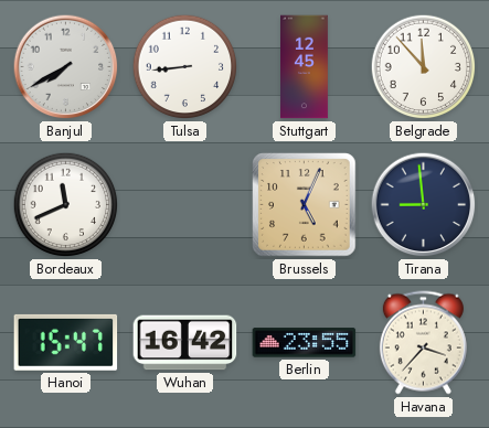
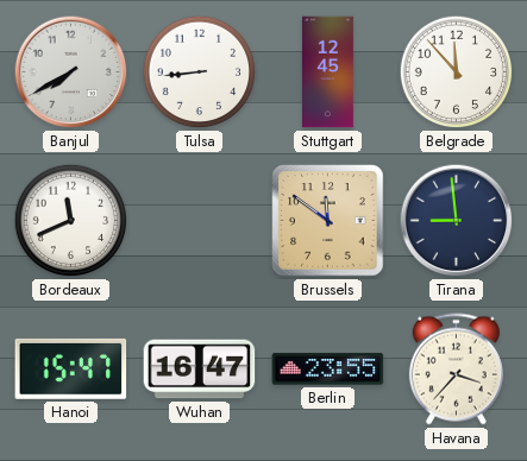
Brussels: 5:04 -> 11:51
Wuhan: 16:42 -> 16:47
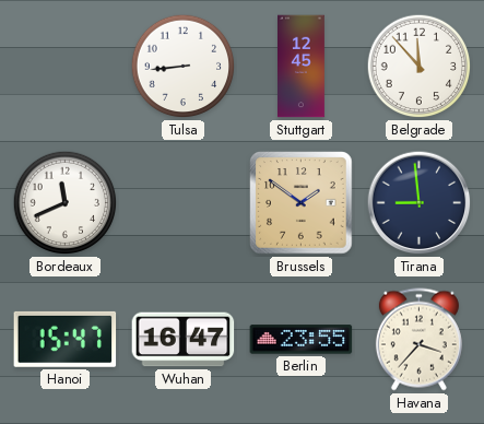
Banjul: 7:40 -> none
Brussels: 11:51 -> 1:51
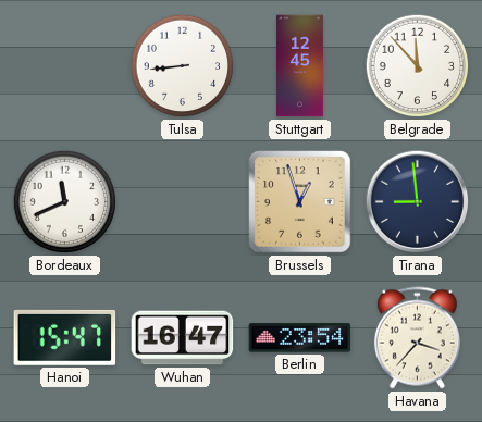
Brussels: 1:51 -> 12:57
Berlin: 23:55 -> 23:54
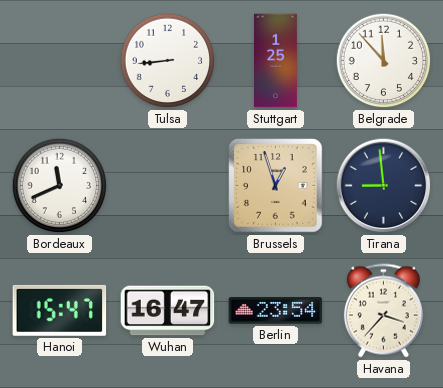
Stuttgart: 12:45 -> 1:25
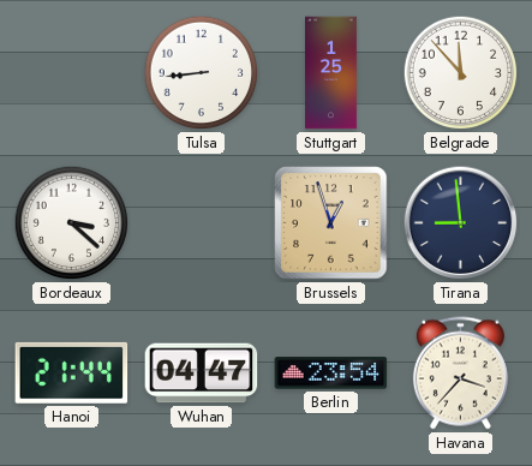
Bordeaux: 11:41 -> 3:22
Hanoi: 15:47 -> 21:44
Wuhan: 16:47 -> 04:47
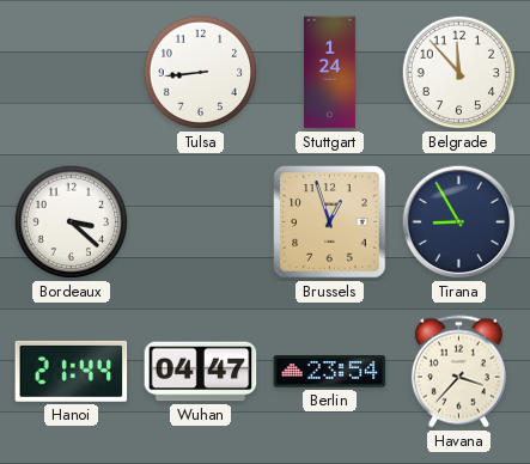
Stuttgart: 1:25 -> 1:24
Tirana: 8:59 -> 8:55
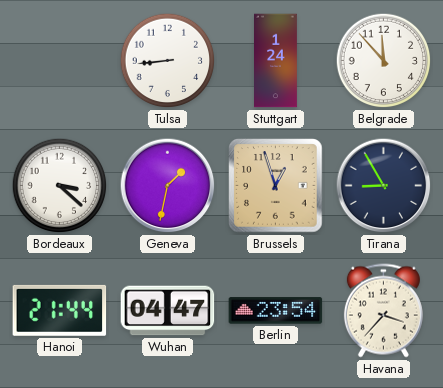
Geneva: none -> 1:32
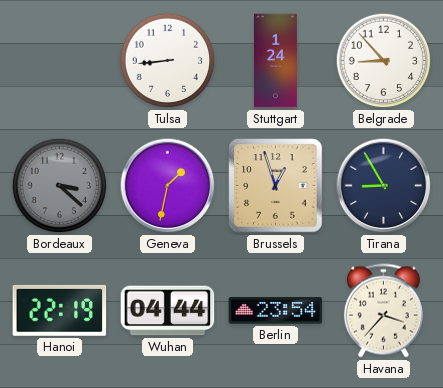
Belgrade: 11:53 -> 8:53
Bordeaux dial: white -> grey
Hanoi: 21:44 -> 22:19
Wuhan: 04:47 -> 04:44
